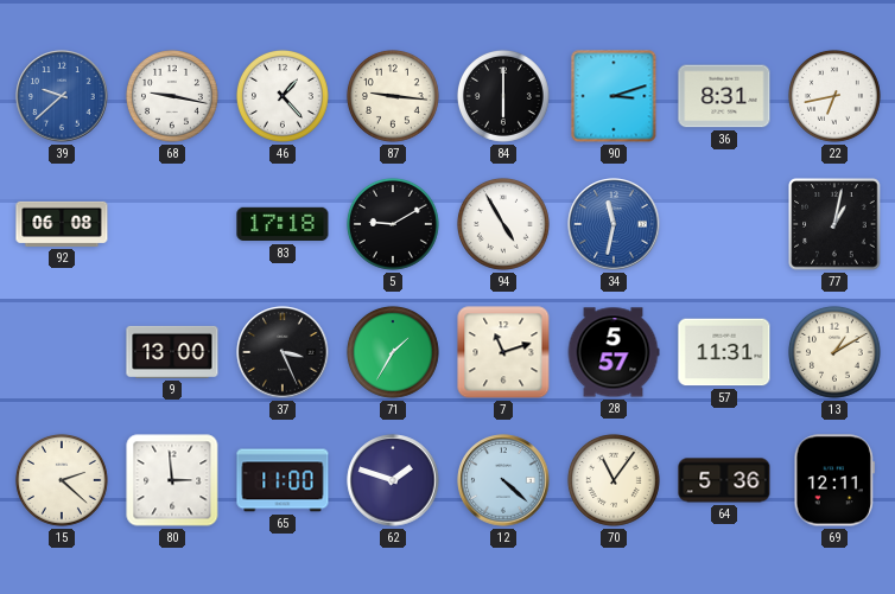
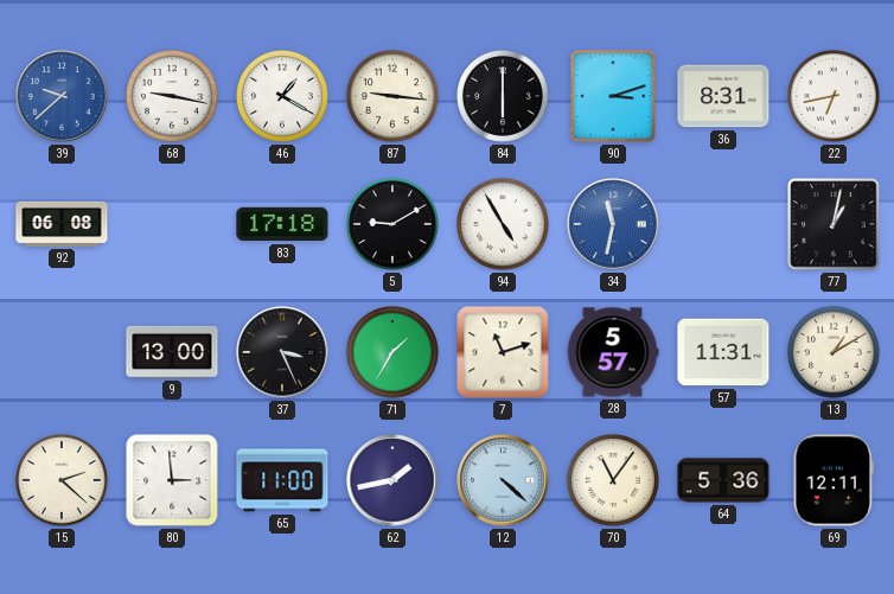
46: 1:23 -> 1:20
62: 1:48 -> 1:43
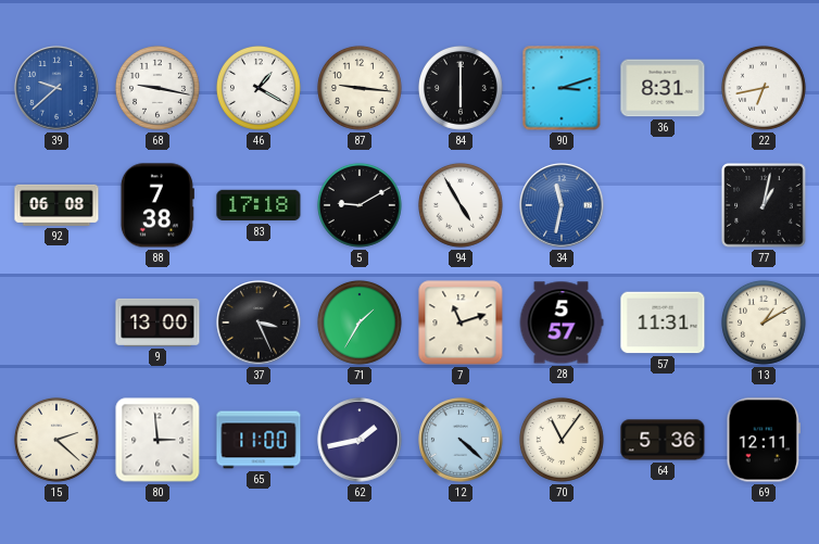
88: none -> 7:38
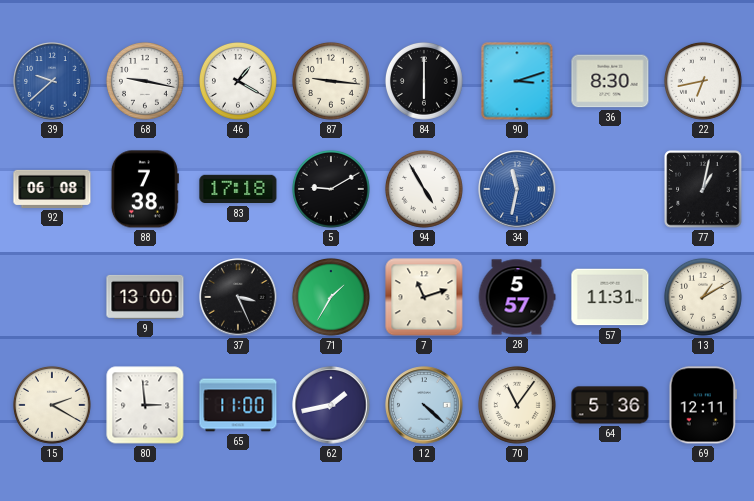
36: 8:31 -> 8:30
15: 2:22 -> 2:20
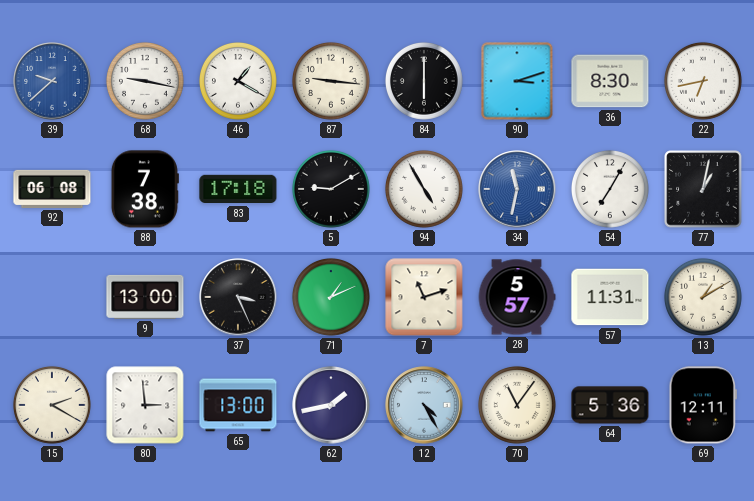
54: none -> 7:05
71: 1:35 -> 1:11
65: 11:00 -> 13:00
12: 4:22 -> 4:25
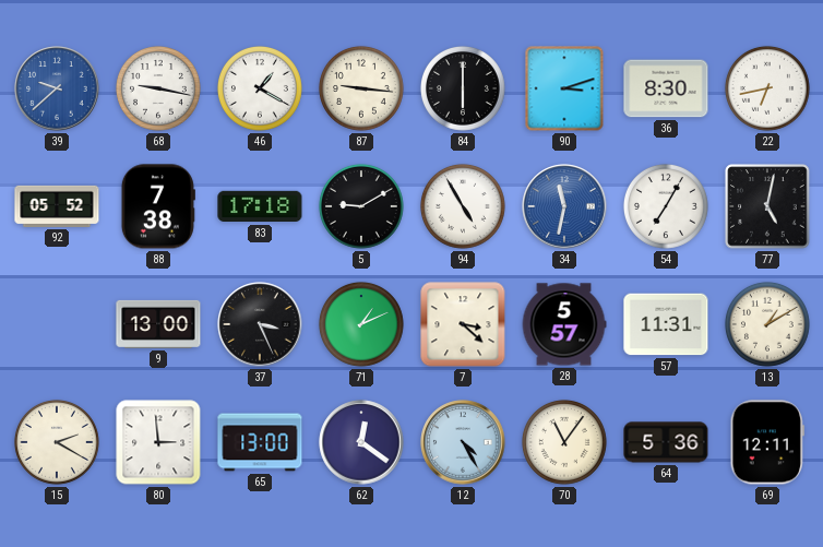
92: 06:08 -> 05:52
77: 1:02 -> 5:02
7: 11:12 -> 3:22
62: 1:43 -> 12:21
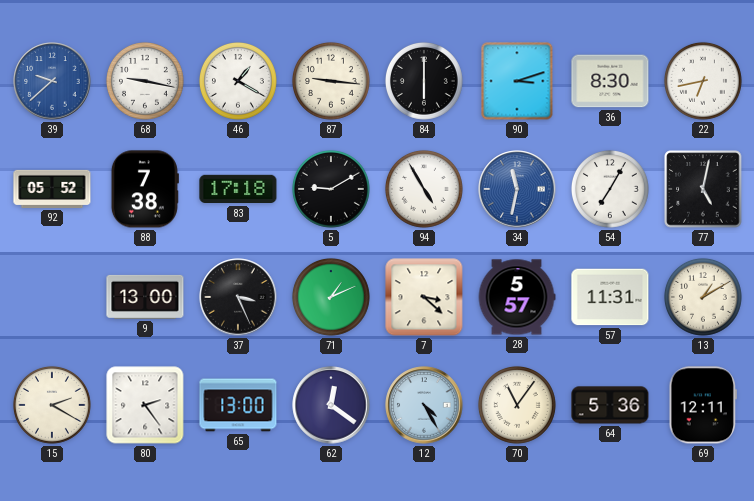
80: 2:59 -> 2:24
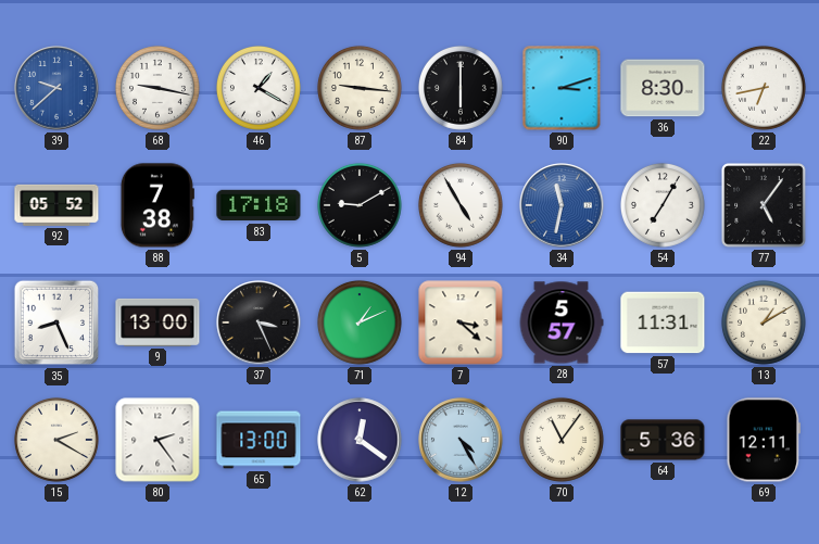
77: 5:02 -> 5:06
35: none -> 8:26
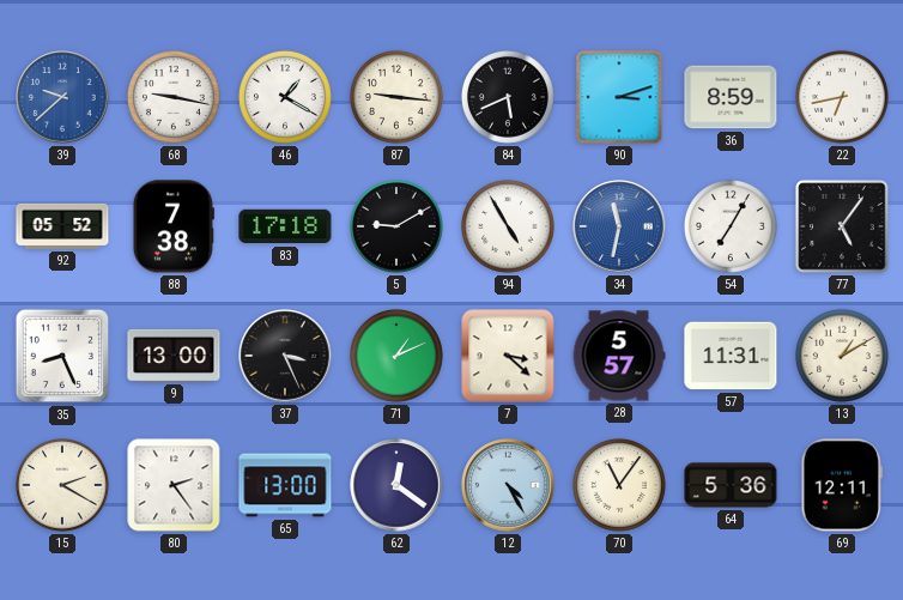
84: 6:00 -> 5:41
36: 8:30 -> 8:59
